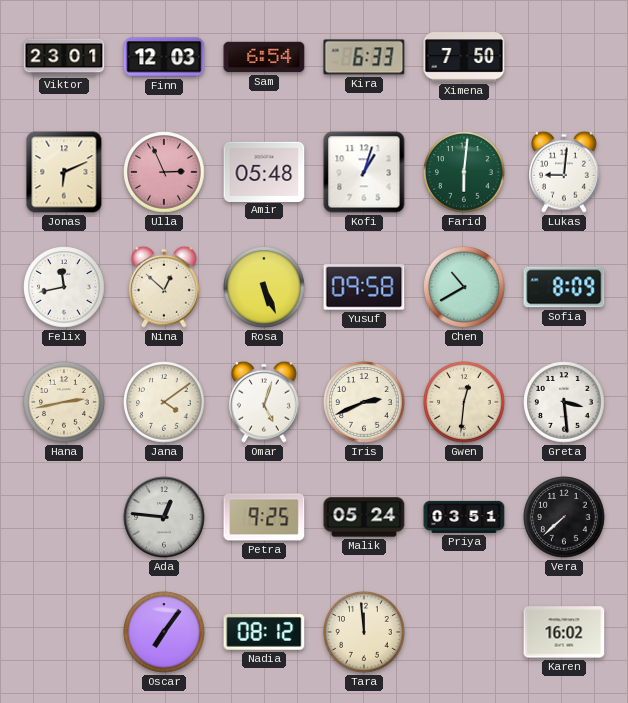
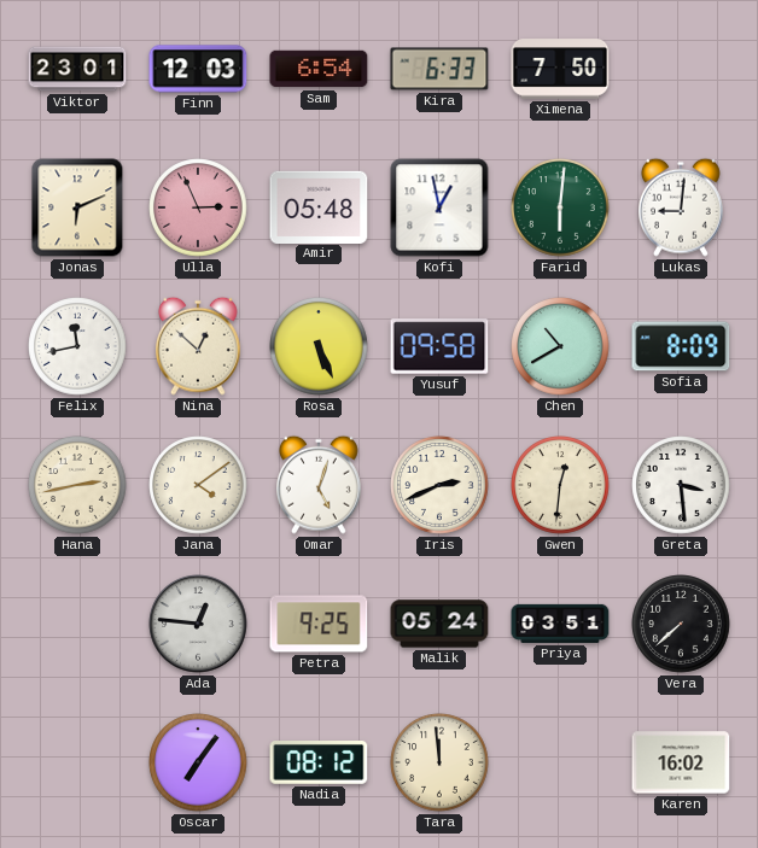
Kofi: 1:03 -> 12:58
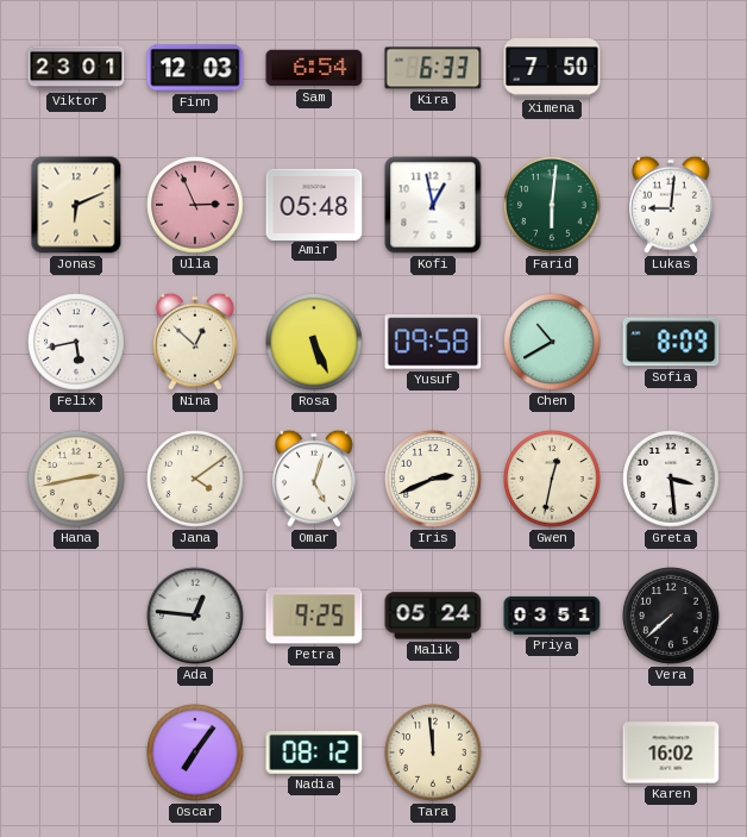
Felix: 11:43 -> 5:43
Gwen: 12:31 -> 12:32
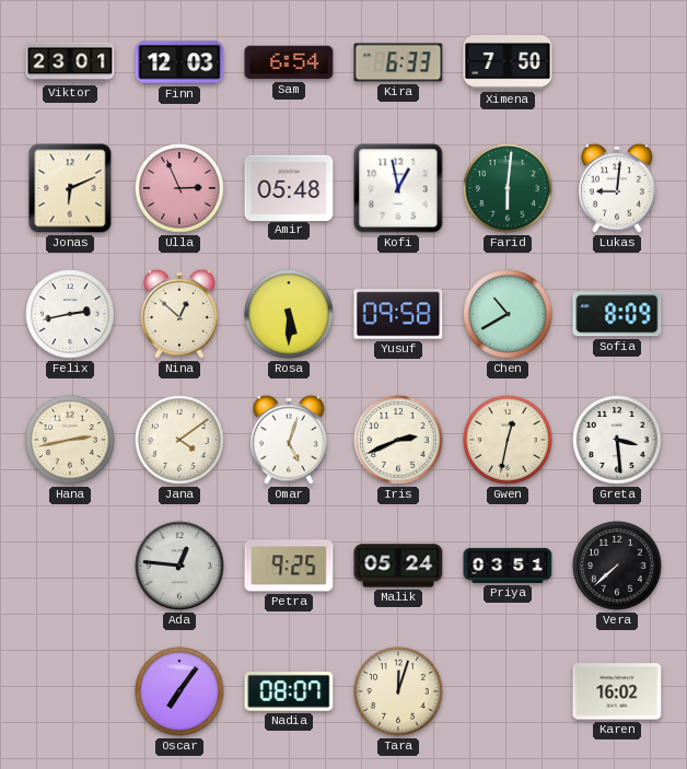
Felix: 5:43 -> 2:43
Rosa: 5:26 -> 5:30
Nadia: 08:12 -> 08:07
Tara: 11:59 -> 12:03
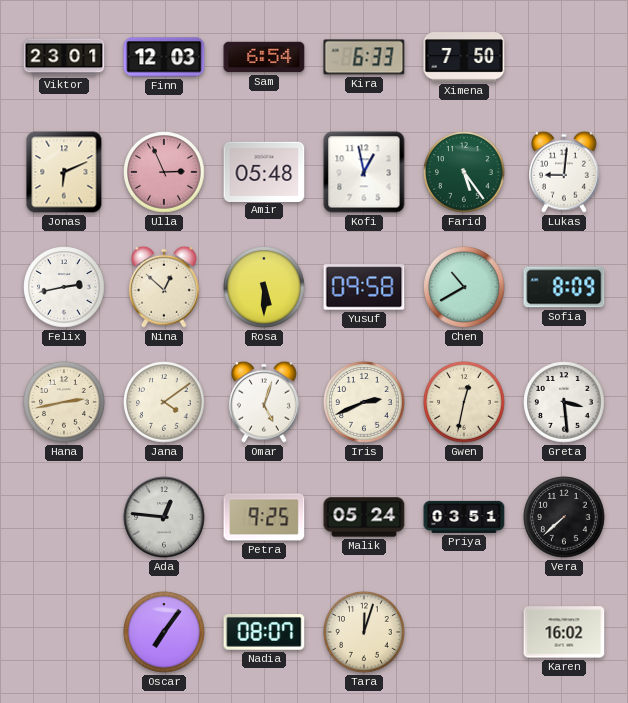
Farid: 6:01 -> 5:24
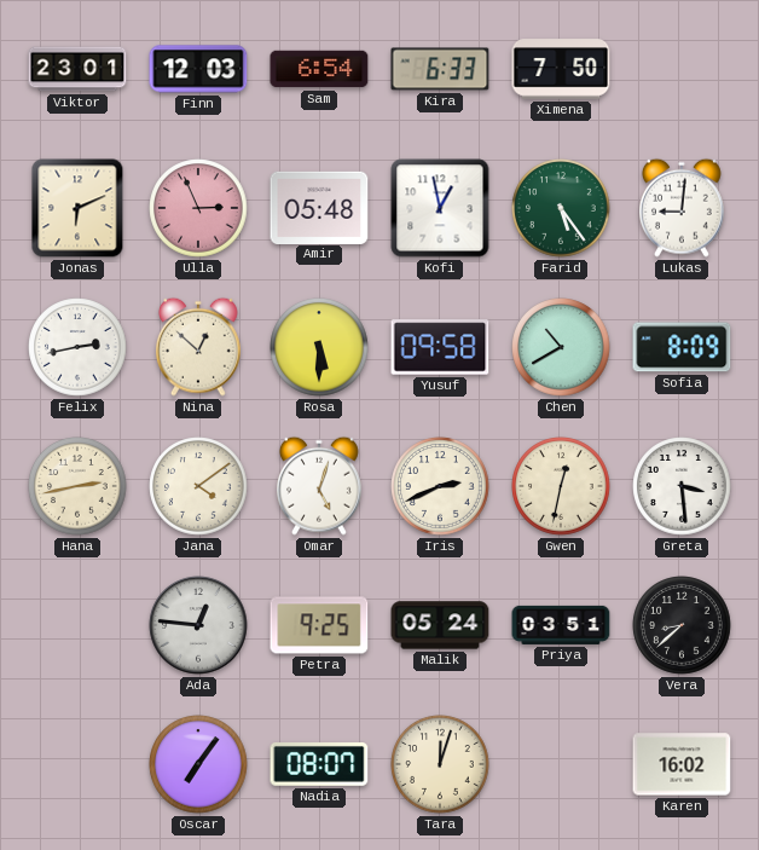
Vera: 7:38 -> 8:38
